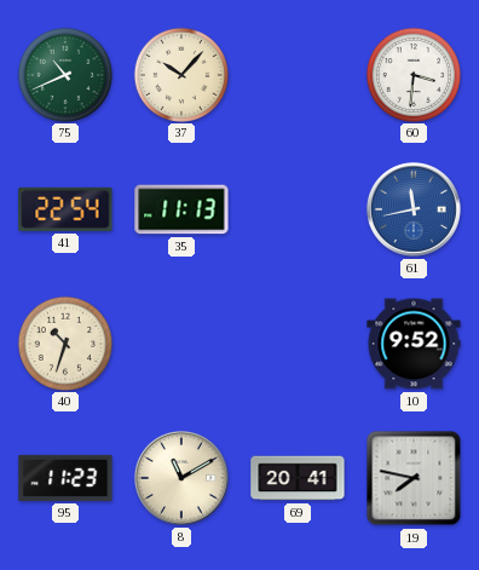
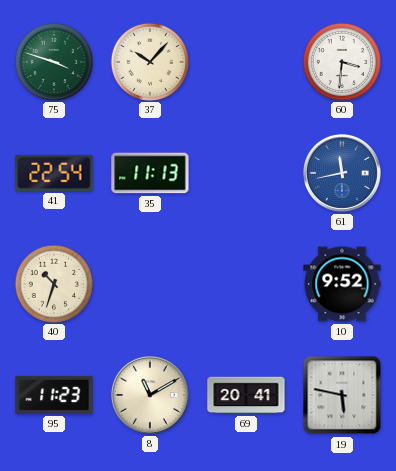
75: 10:41 -> 3:48
19: 7:47 -> 5:47
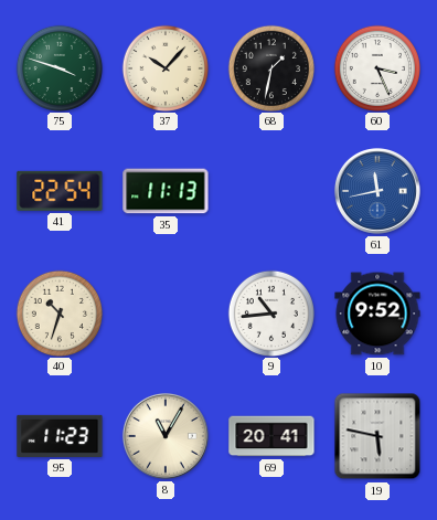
68: none -> 1:32
60: 3:31 -> 3:26
9: none -> 10:44
8: 11:10 -> 11:05
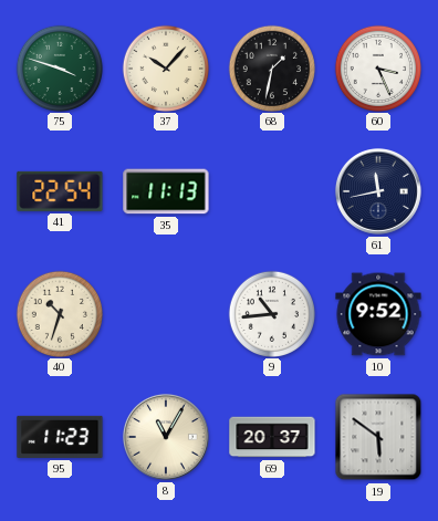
61 dial: blue -> navy
69: 20:41 -> 20:37
19: 5:47 -> 5:51
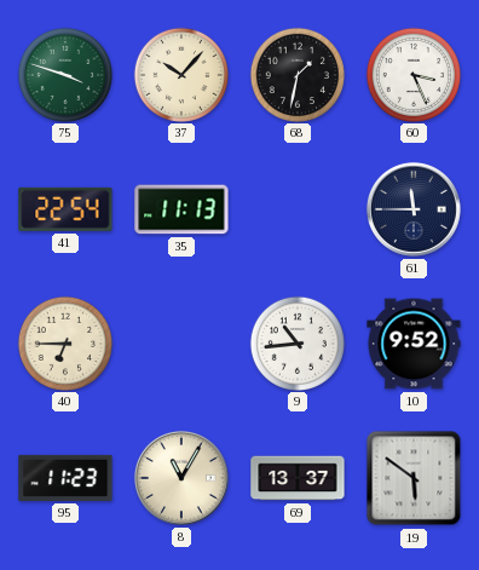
61: 11:43 -> 11:45
40: 10:33 -> 6:45
69: 20:37 -> 13:37
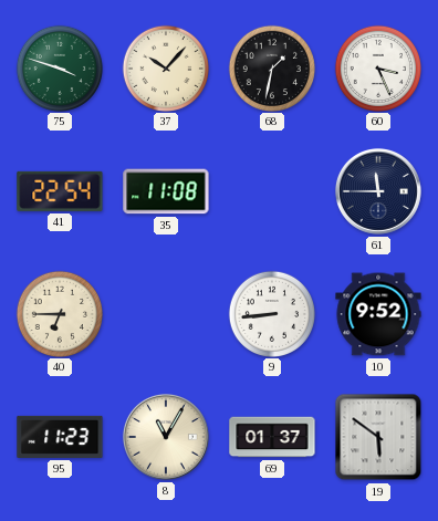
35: 11:13 -> 11:08
9: 10:44 -> 8:44
69: 13:37 -> 01:37
